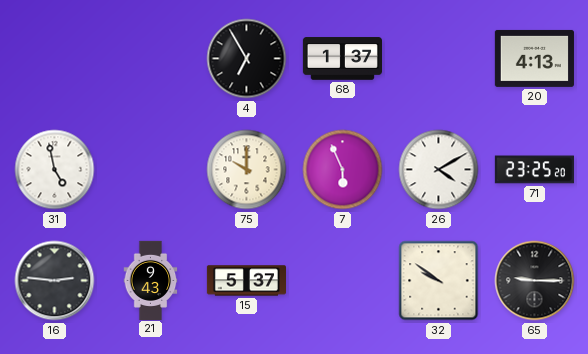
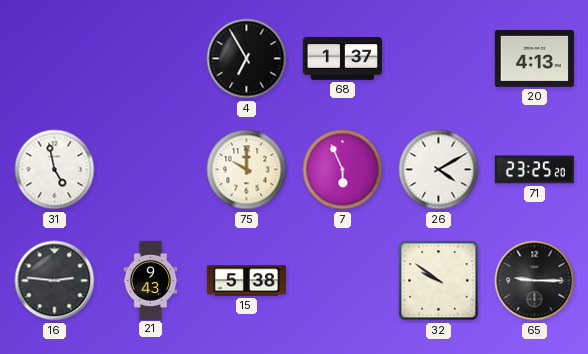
15: 5:37 -> 5:38
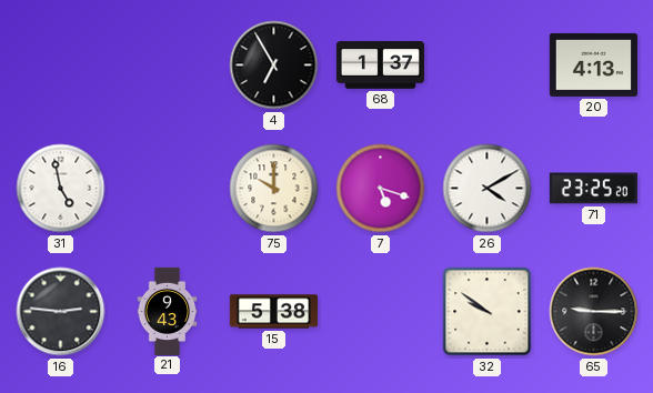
7: 5:56 -> 5:18
